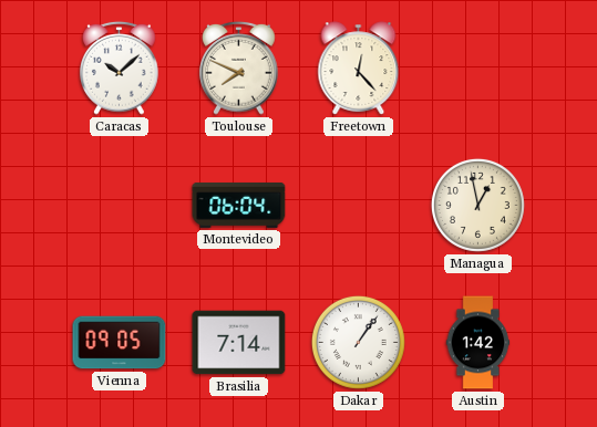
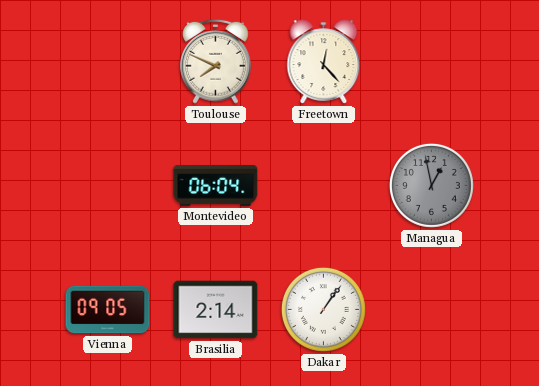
Caracas: 10:08 -> none
Managua dial: cream -> grey
Brasilia: 7:14 -> 2:14
Austin: 1:42 -> none
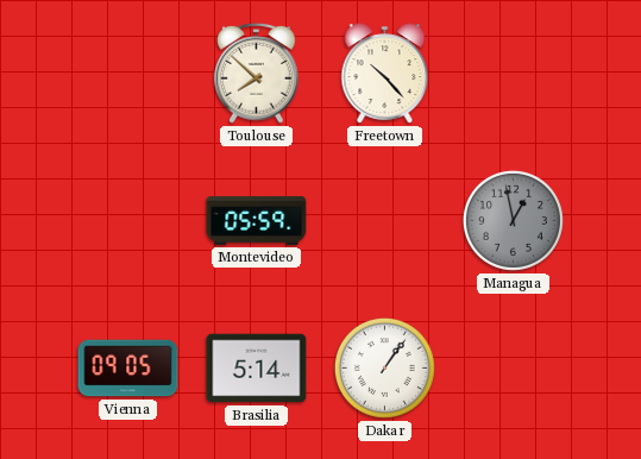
Toulouse: 7:49 -> 7:52
Freetown: 12:23 -> 10:23
Montevideo: 06:04 -> 05:59
Brasilia: 2:14 -> 5:14
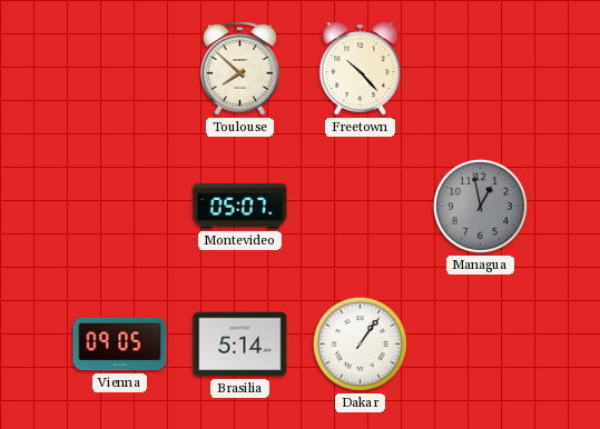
Montevideo: 05:59 -> 05:07
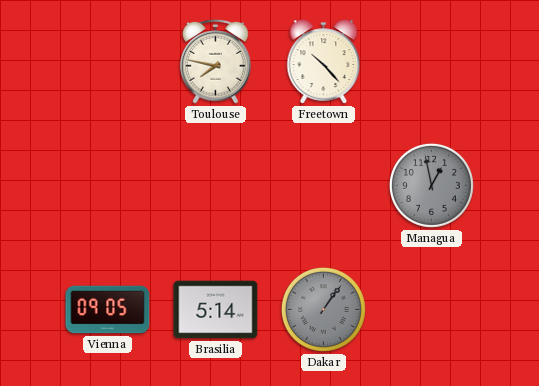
Toulouse: 7:52 -> 7:47
Montevideo: 05:07 -> none
Dakar dial: white -> grey
